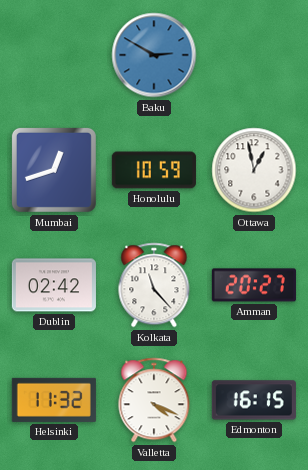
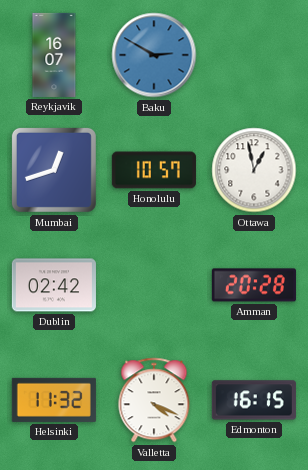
Reykjavik: none -> 16:07
Honolulu: 10:59 -> 10:57
Kolkata: 11:23 -> none
Amman: 20:27 -> 20:28
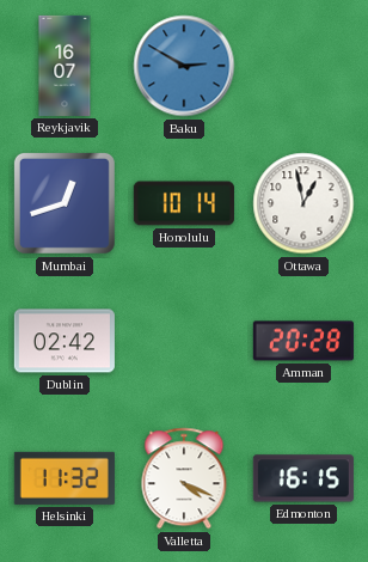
Honolulu: 10:57 -> 10:14
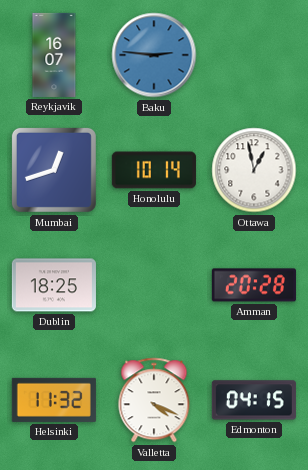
Baku: 2:50 -> 2:46
Dublin: 02:42 -> 18:25
Edmonton: 16:15 -> 04:15
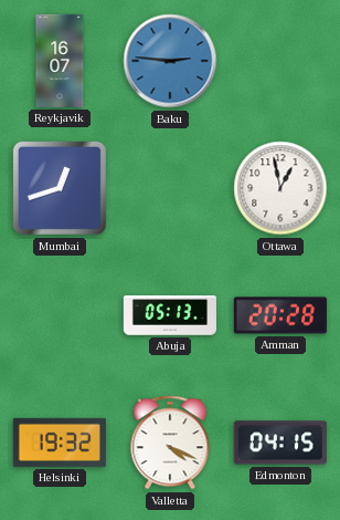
Honolulu: 10:14 -> none
Dublin: 18:25 -> none
Abuja: none -> 05:13
Helsinki: 11:32 -> 19:32
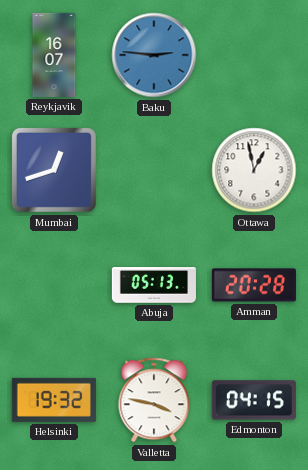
Valletta: 4:19 -> 3:47
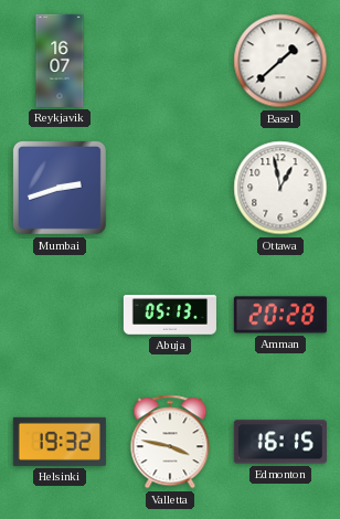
Baku: 2:46 -> none
Basel: none -> 1:38
Mumbai: 12:42 -> 2:42
Edmonton: 04:15 -> 16:15
